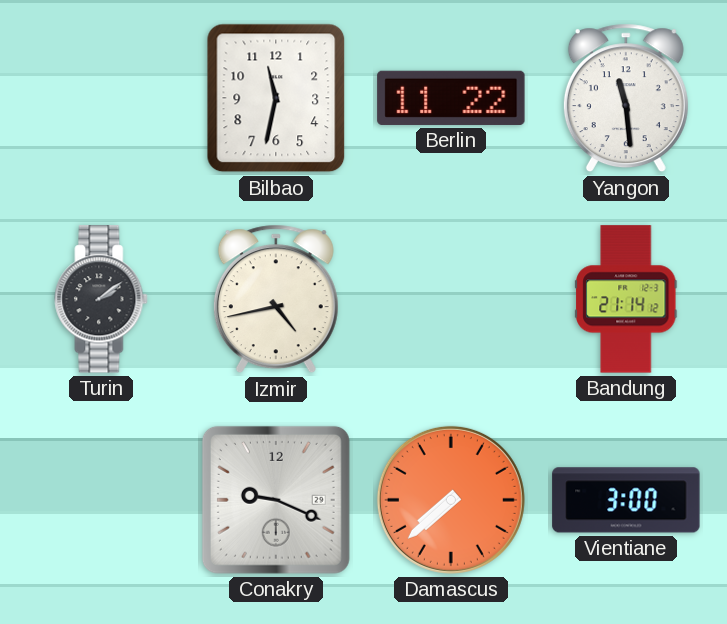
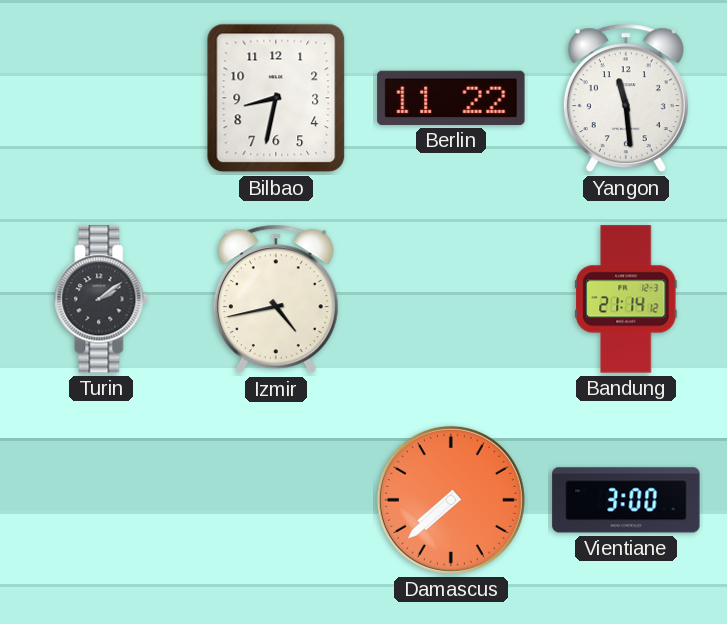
Bilbao: 11:32 -> 8:32
Conakry: 9:19 -> none
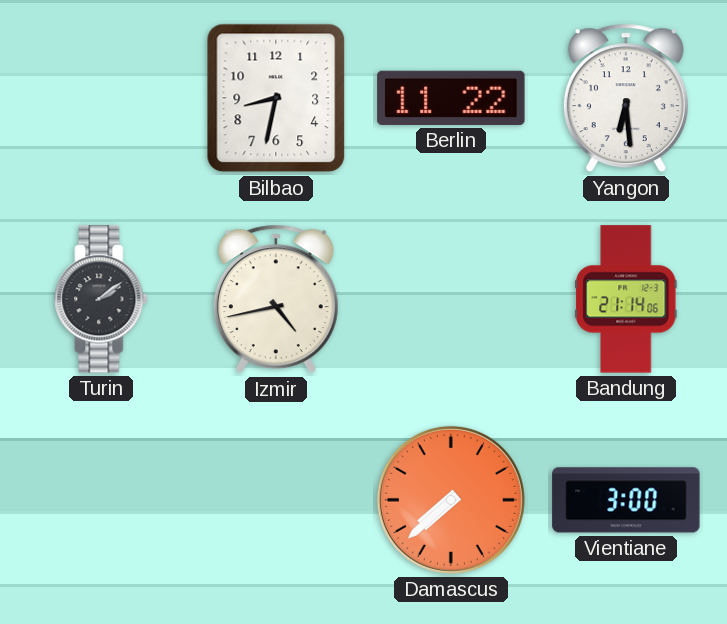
Yangon: 11:29 -> 6:29
Bandung: 21:14:12 -> 21:14:06
